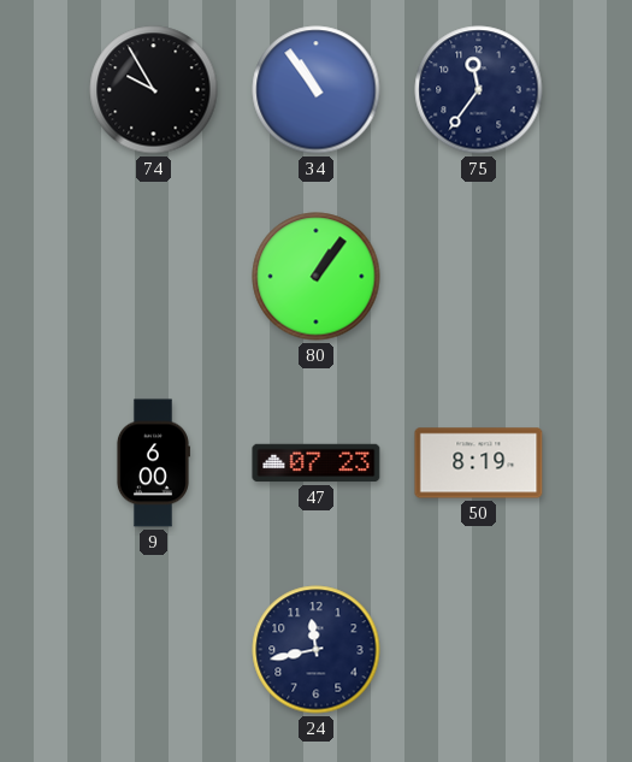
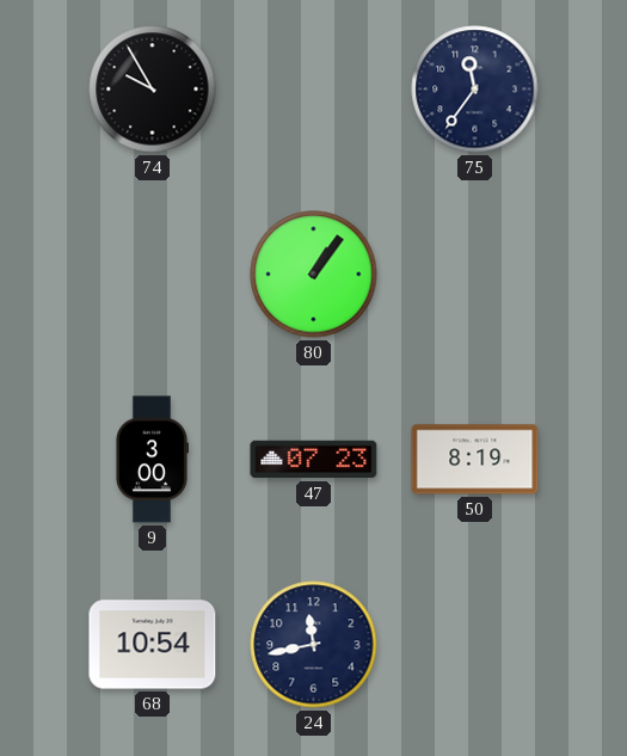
34: 10:54 -> none
9: 6:00 -> 3:00
68: none -> 10:54
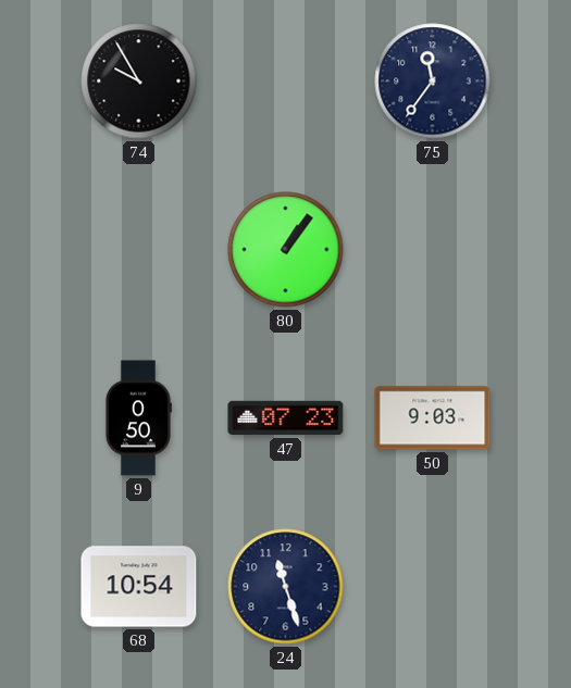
9: 3:00 -> 0:50
50: 8:19 -> 9:03
24: 11:43 -> 11:27
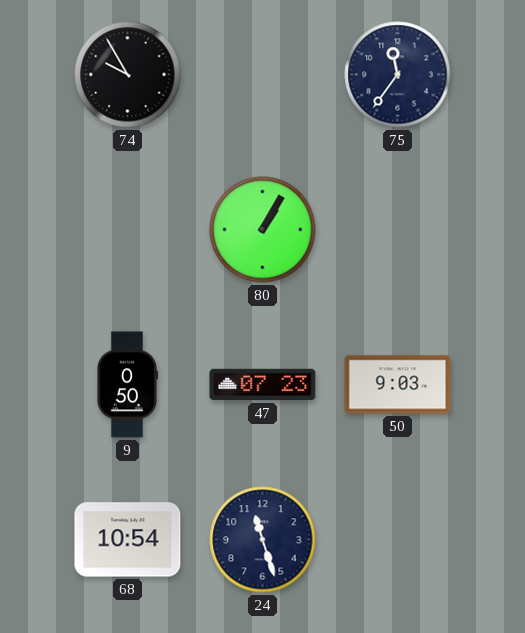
80: 1:06 -> 1:05
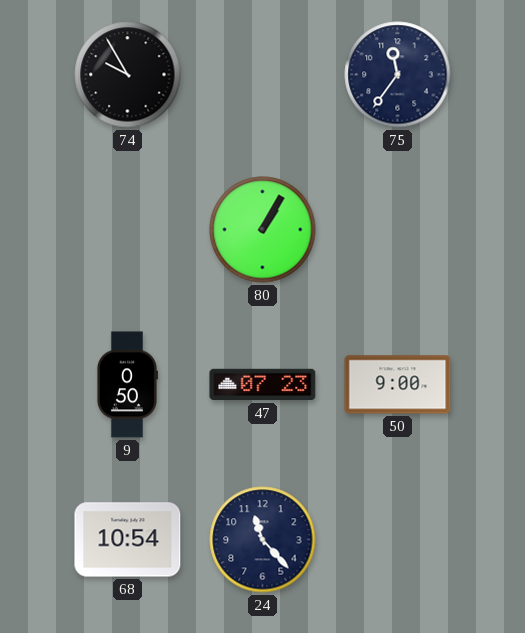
50: 9:03 -> 9:00
24: 11:27 -> 11:23
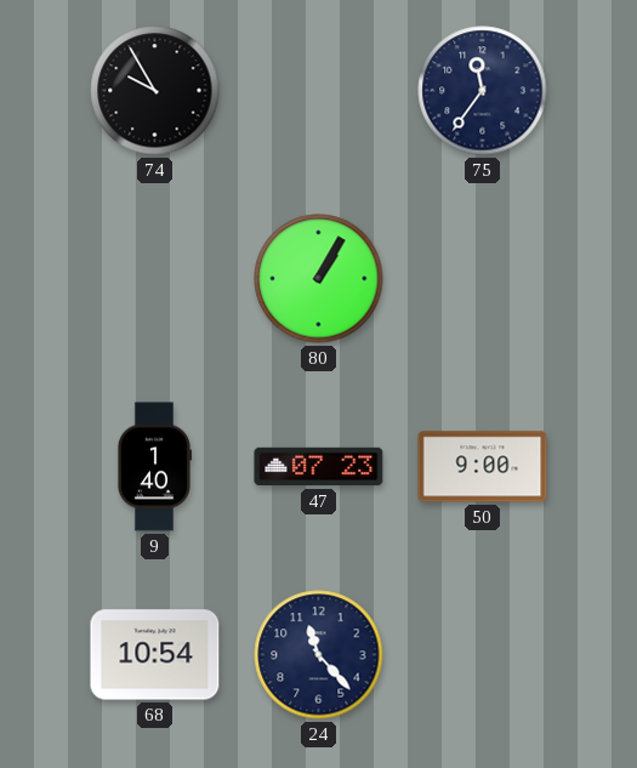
9: 0:50 -> 1:40
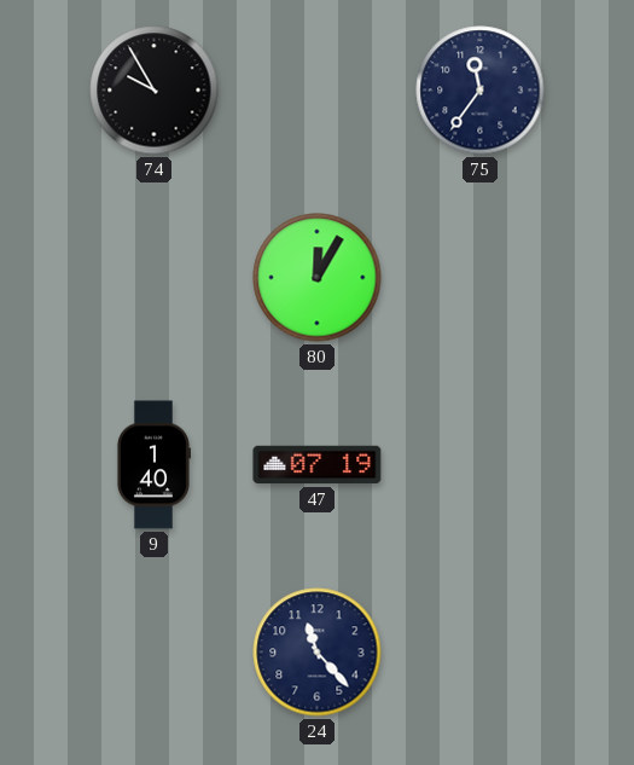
80: 1:05 -> 12:05
47: 07:23 -> 07:19
50: 9:00 -> none
68: 10:54 -> none
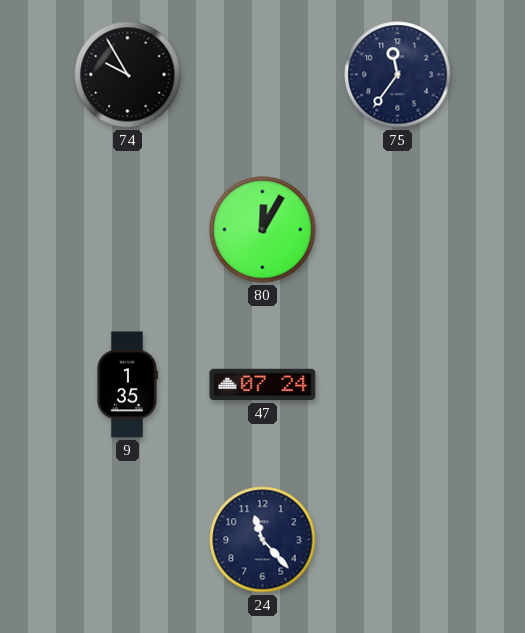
9: 1:40 -> 1:35
47: 07:19 -> 07:24
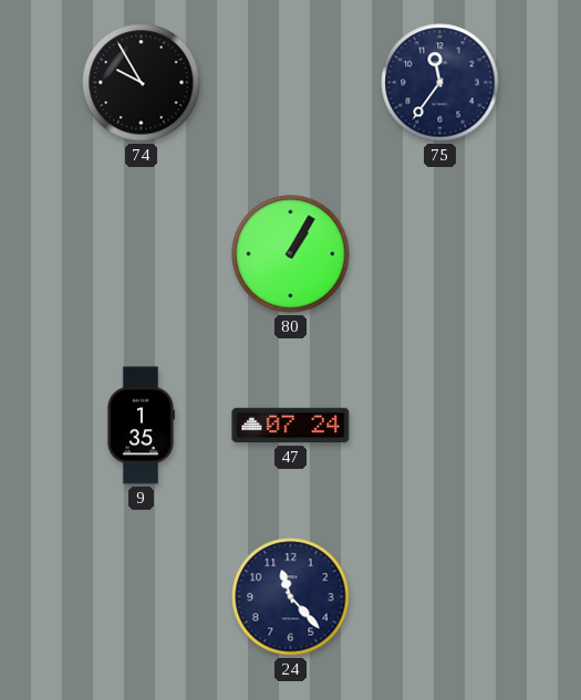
80: 12:05 -> 1:05
